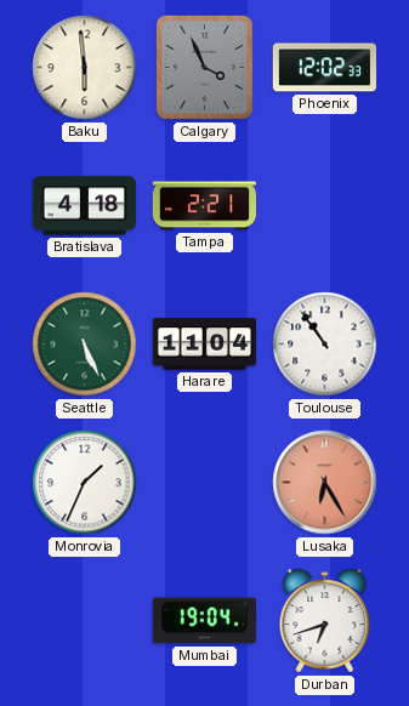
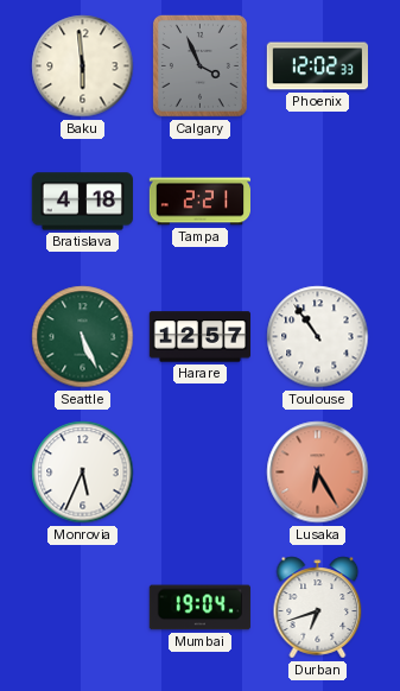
Harare: 11:04 -> 12:57
Monrovia: 1:34 -> 5:34
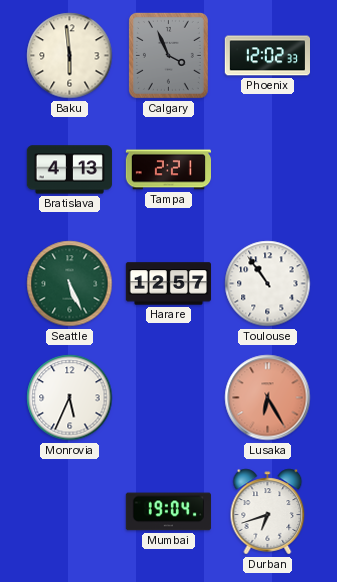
Bratislava: 4:18 -> 4:13
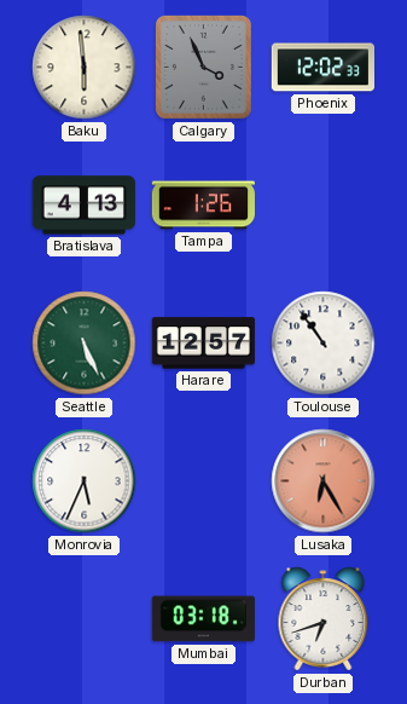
Tampa: 2:21 -> 1:26
Mumbai: 19:04 -> 03:18
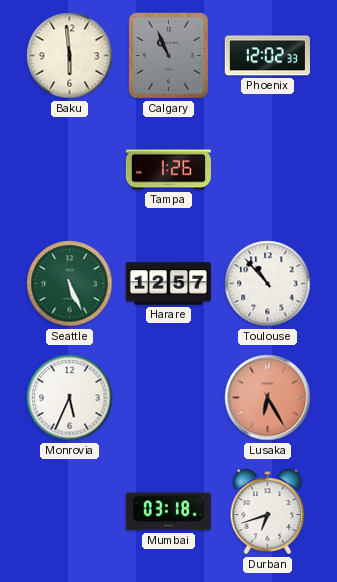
Calgary: 3:56 -> 10:56
Bratislava: 4:13 -> none
Toulouse: 10:54 -> 10:53
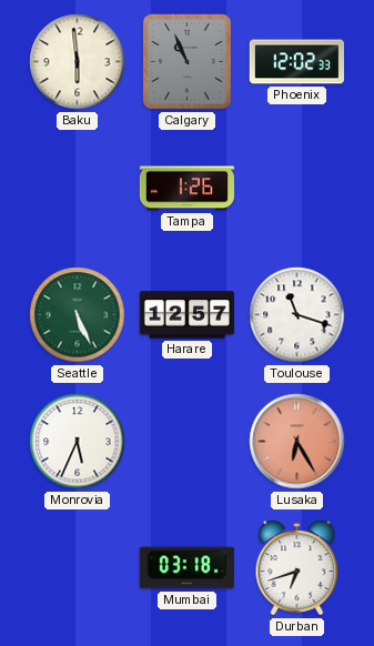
Toulouse: 10:53 -> 11:18
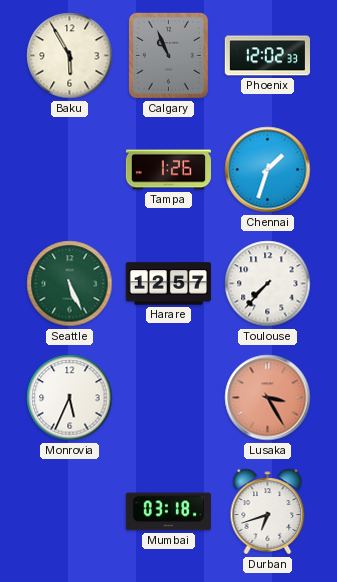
Baku: 5:59 -> 5:55
Chennai: none -> 1:33
Toulouse: 11:18 -> 7:37
Lusaka: 6:25 -> 3:25
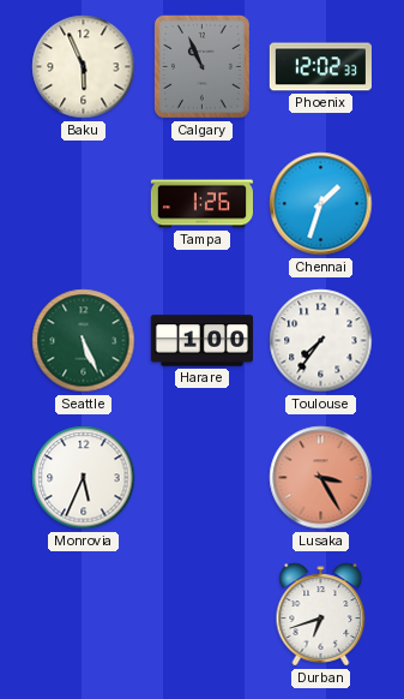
Baku: 5:55 -> 5:56
Harare: 12:57 -> 1:00
Toulouse: 7:37 -> 7:36
Mumbai: 03:18 -> none
